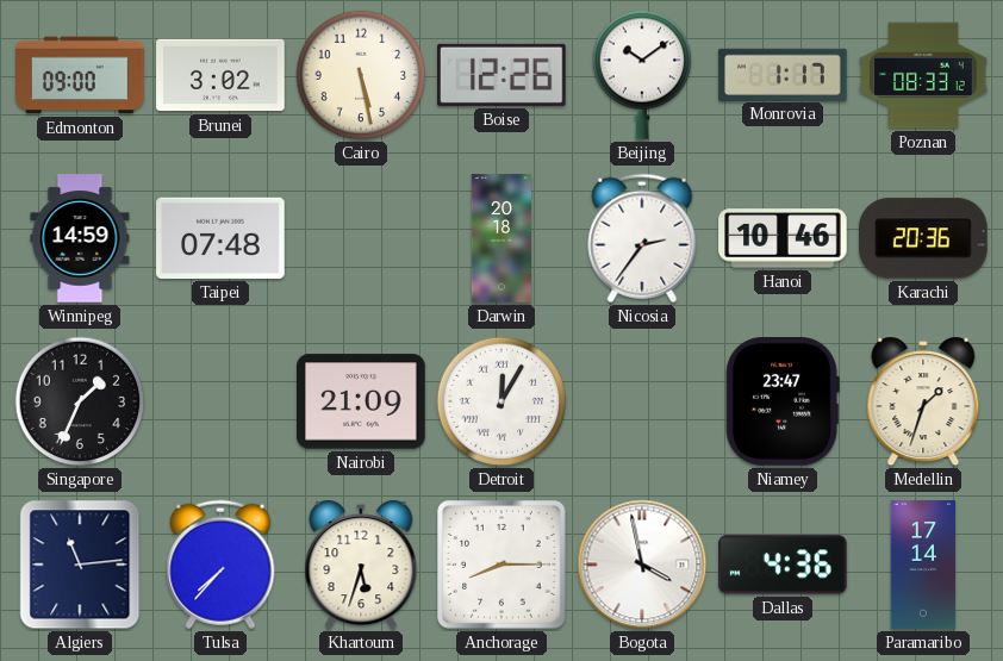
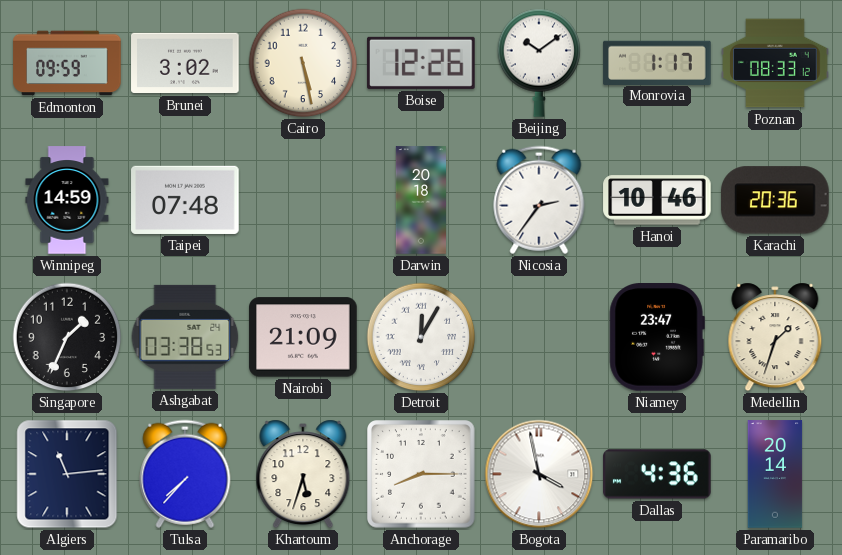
Edmonton: 09:00 -> 09:59
Ashgabat: none -> 03:38
Paramaribo: 17:14 -> 20:14
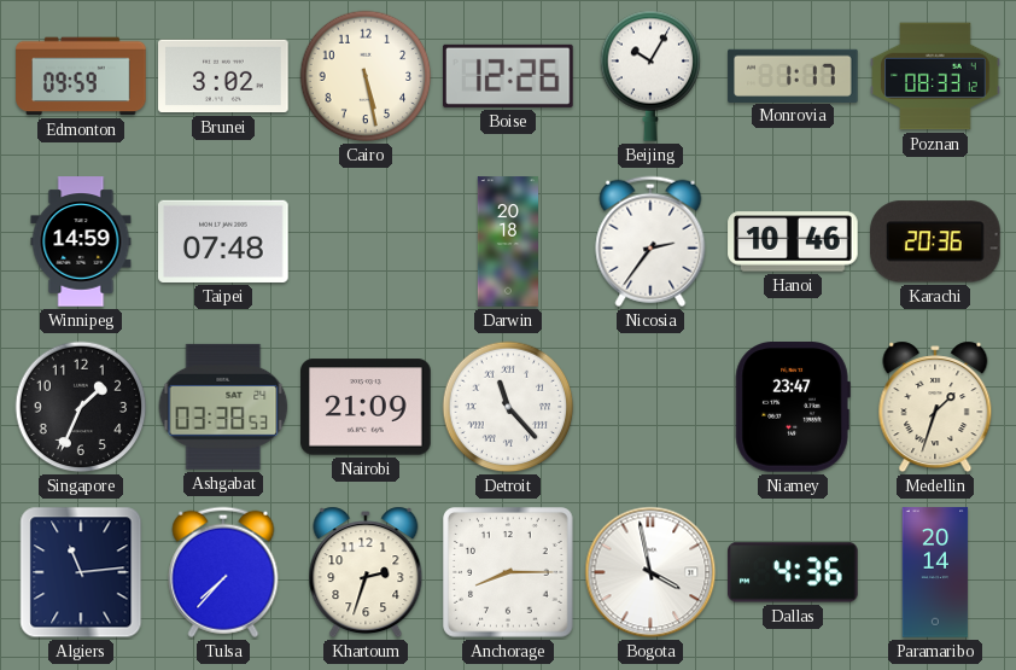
Beijing: 10:09 -> 10:05
Detroit: 12:05 -> 11:23
Khartoum: 5:33 -> 2:33
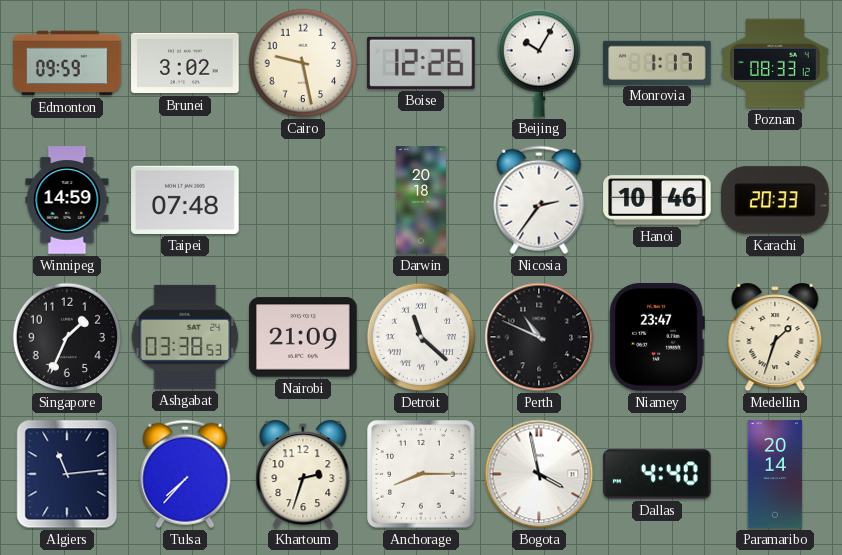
Cairo: 5:28 -> 9:28
Karachi: 20:36 -> 20:33
Detroit: 11:23 -> 11:22
Perth: none -> 10:49
Dallas: 4:36 -> 4:40
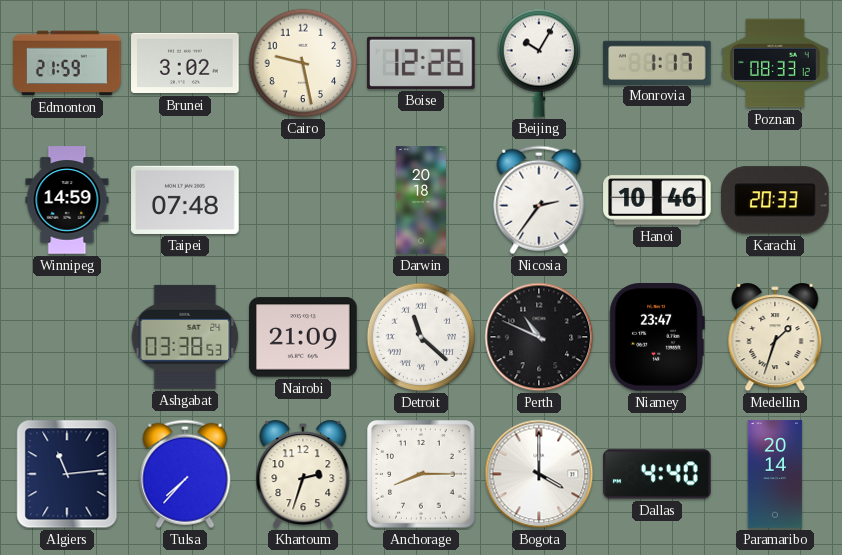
Edmonton: 09:59 -> 21:59
Singapore: 1:34 -> none
Bogota: 3:58 -> 4:00
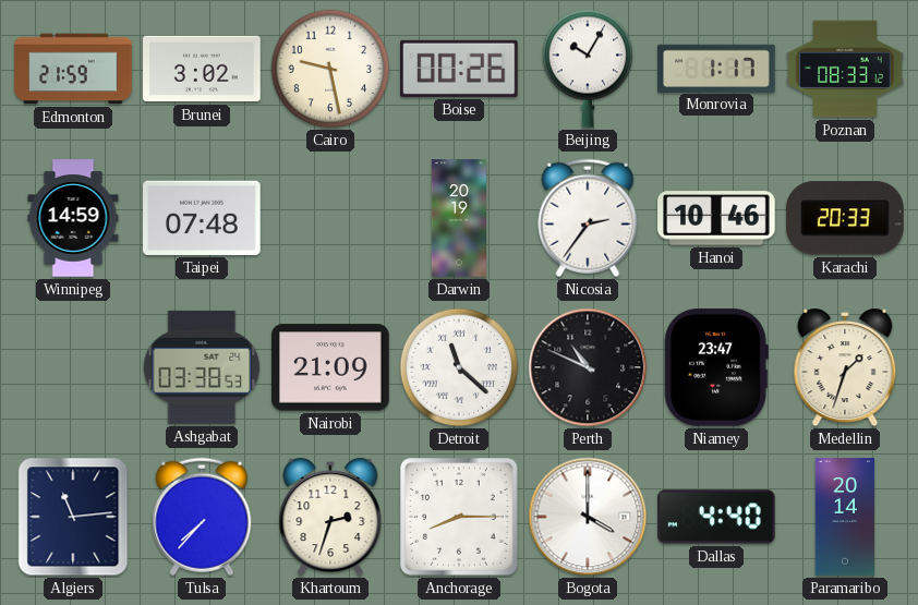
Boise: 12:26 -> 00:26
Darwin: 20:18 -> 20:19
